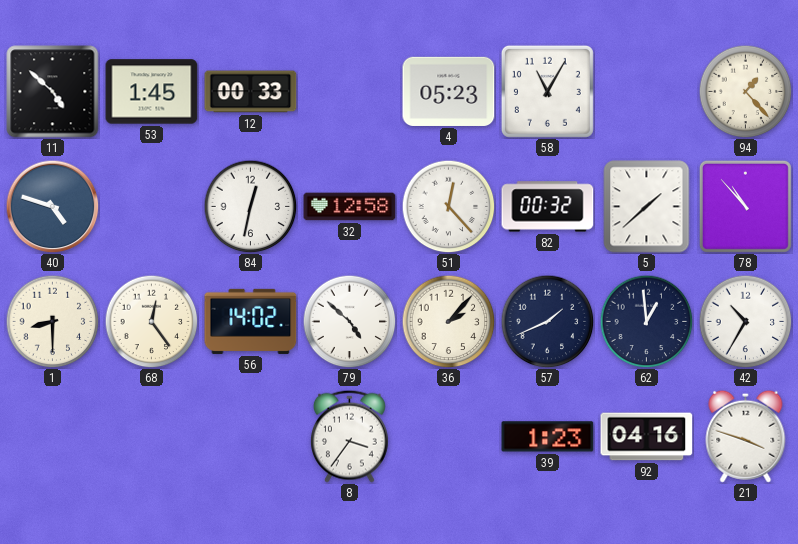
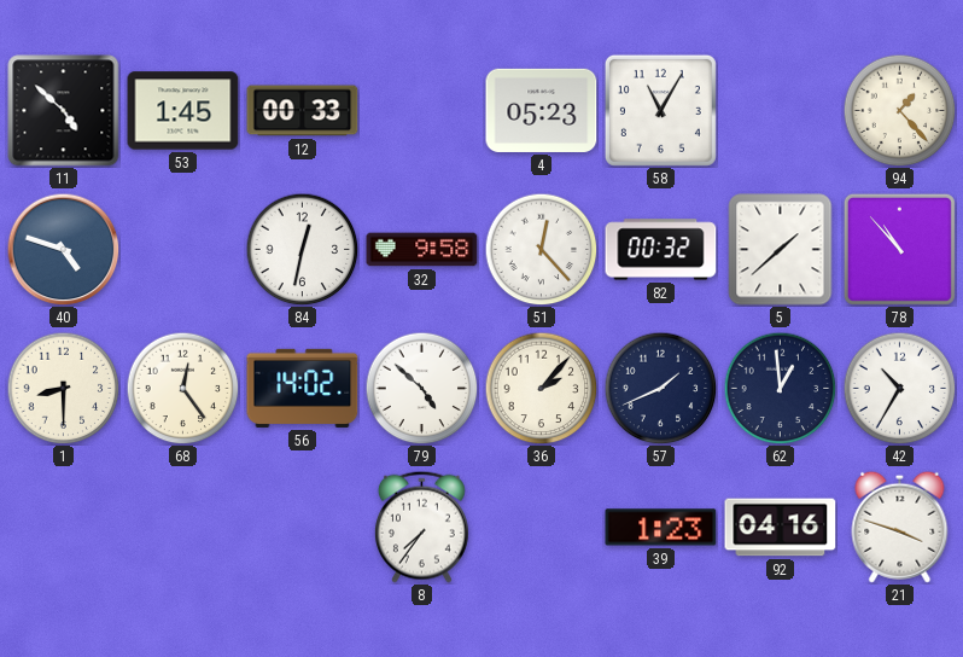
32: 12:58 -> 9:58
8: 3:36 -> 7:36
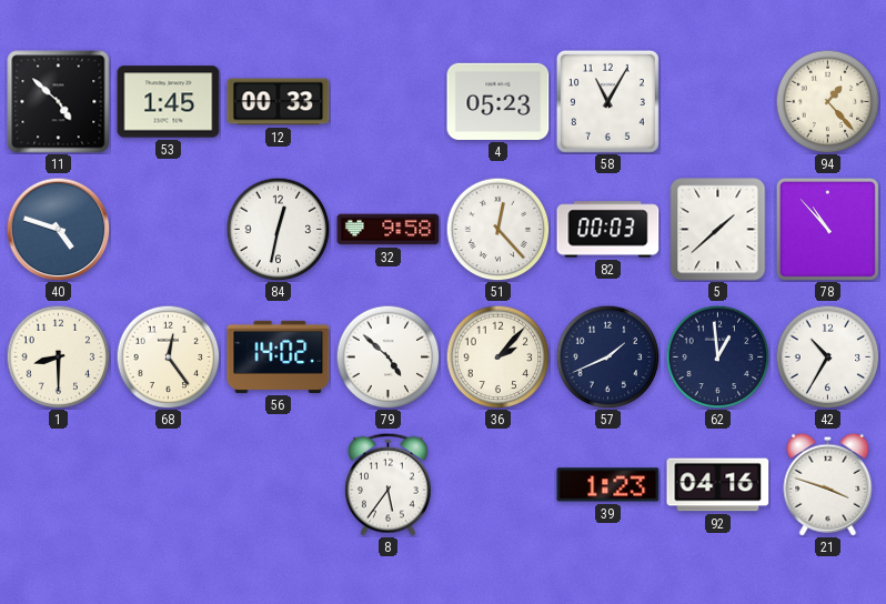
82: 00:32 -> 00:03
8: 7:36 -> 5:36
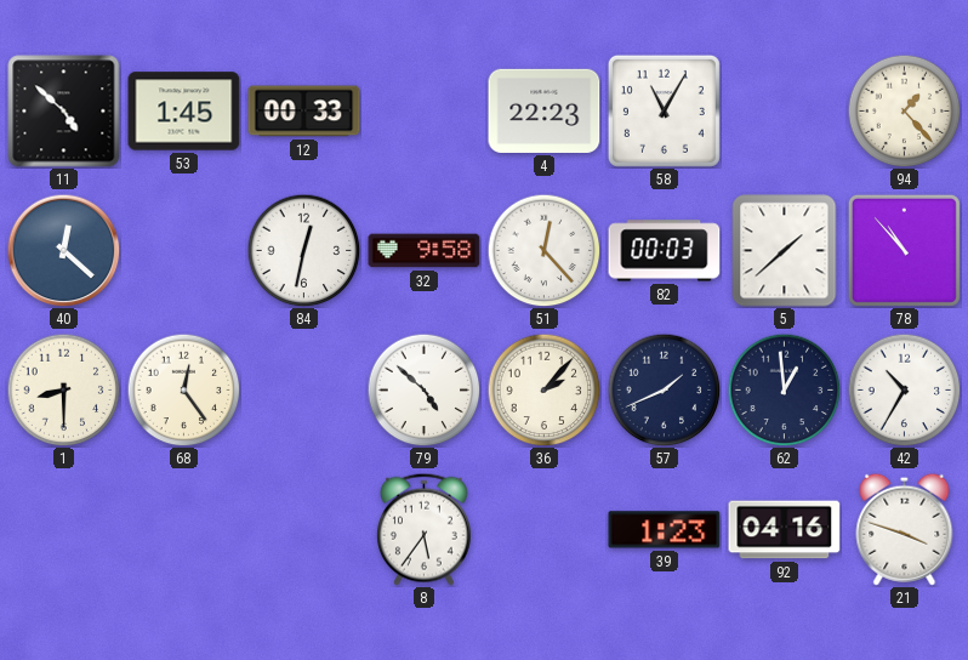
4: 05:23 -> 22:23
40: 4:48 -> 12:22
56: 14:02 -> none
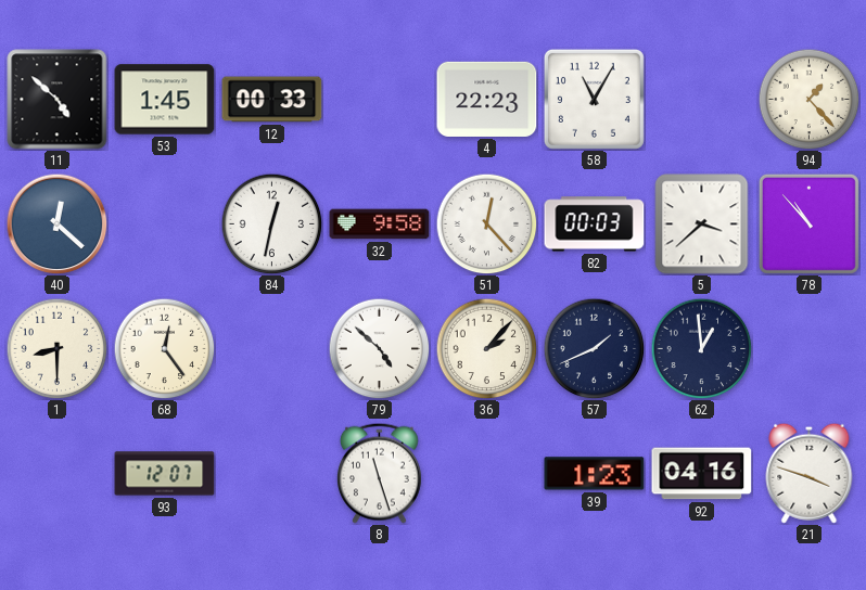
5: 1:38 -> 3:38
42: 10:35 -> none
93: none -> 12:07
8: 5:36 -> 11:27
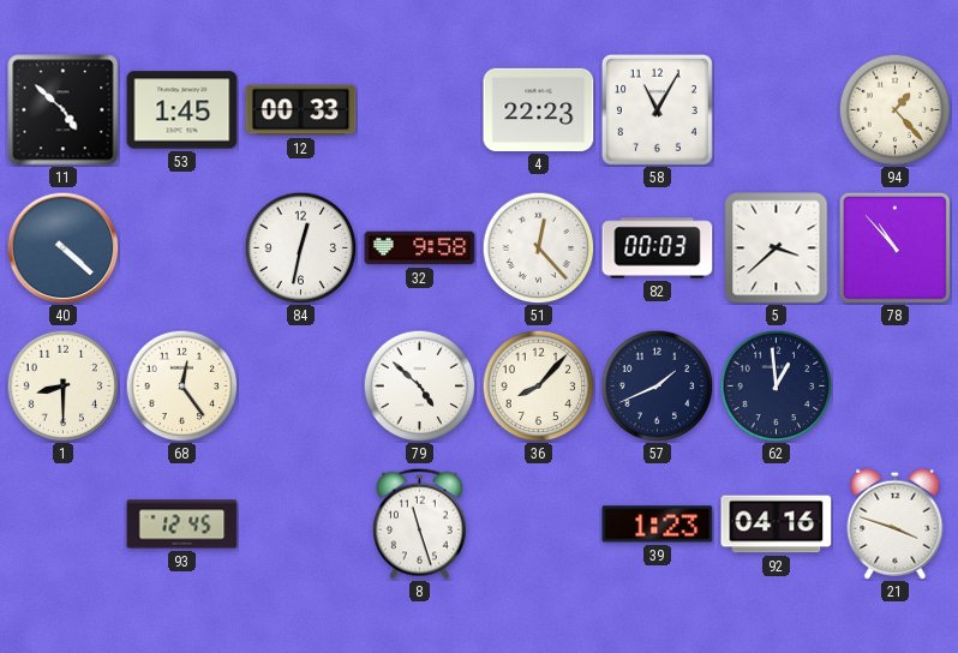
40: 12:22 -> 4:22
36: 2:07 -> 8:07
93: 12:07 -> 12:45
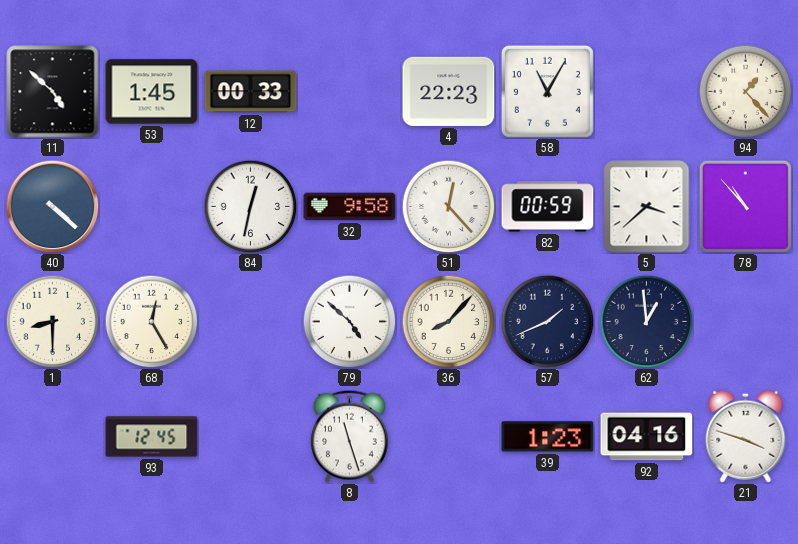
82: 00:03 -> 00:59
68: 12:24 -> 12:25
